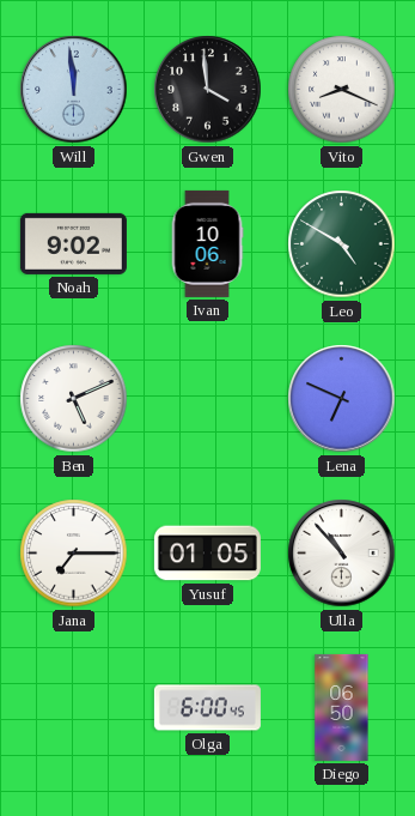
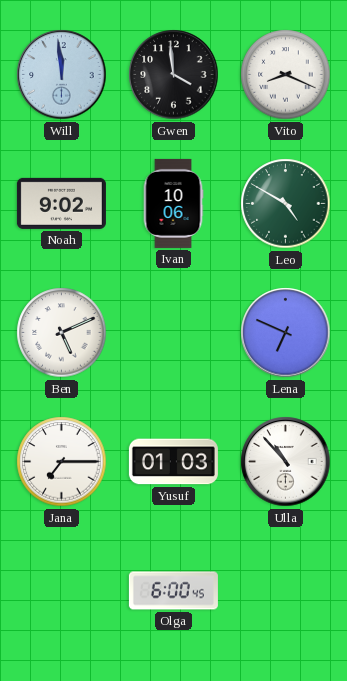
Yusuf: 01:05 -> 01:03
Diego: 06:50 -> none
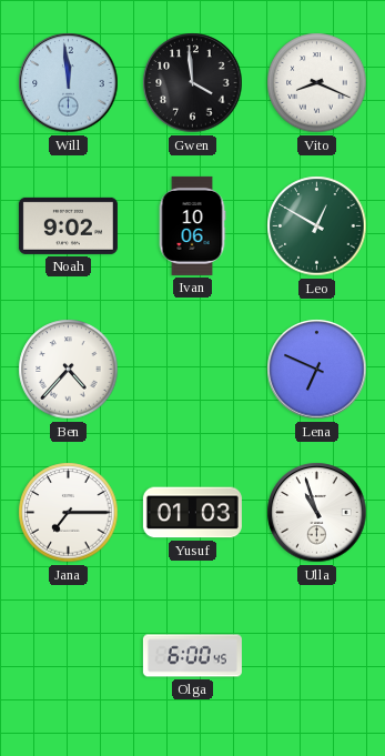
Leo: 4:50 -> 12:50
Ben: 5:11 -> 4:37
Ulla: 10:53 -> 10:57
